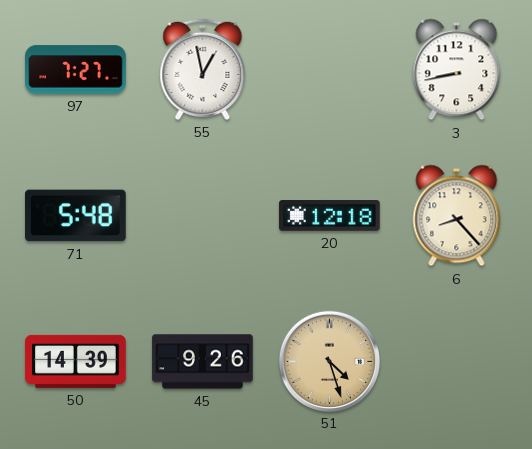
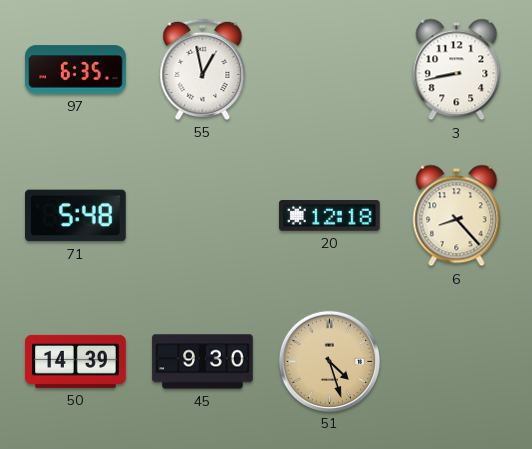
97: 7:27 -> 6:35
45: 9:26 -> 9:30
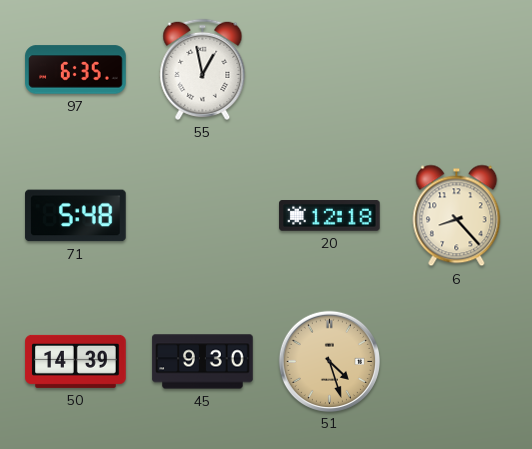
3: 8:43 -> none
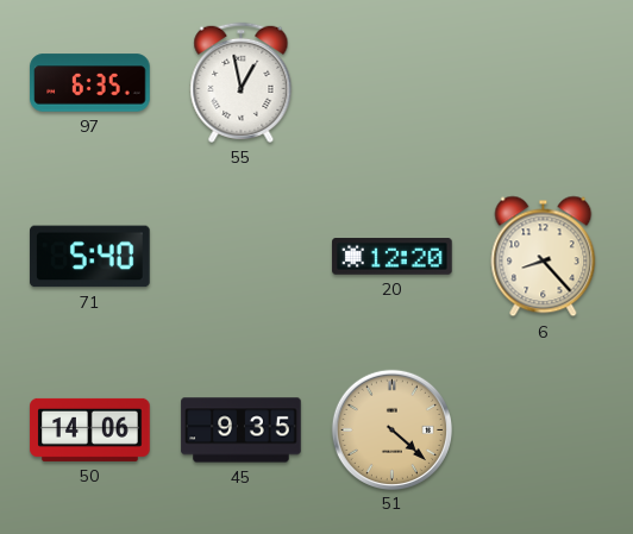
71: 5:48 -> 5:40
20: 12:18 -> 12:20
50: 14:39 -> 14:06
45: 9:30 -> 9:35
51: 4:27 -> 4:22
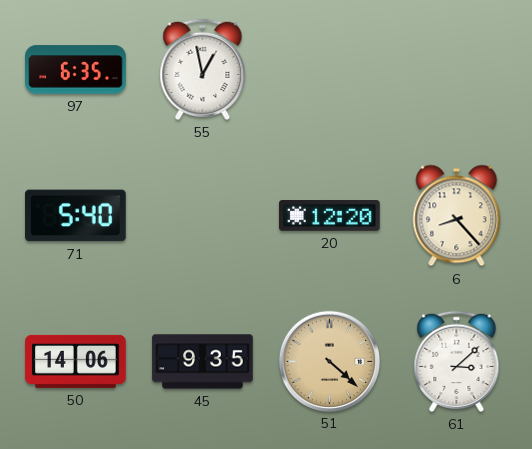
61: none -> 3:08
